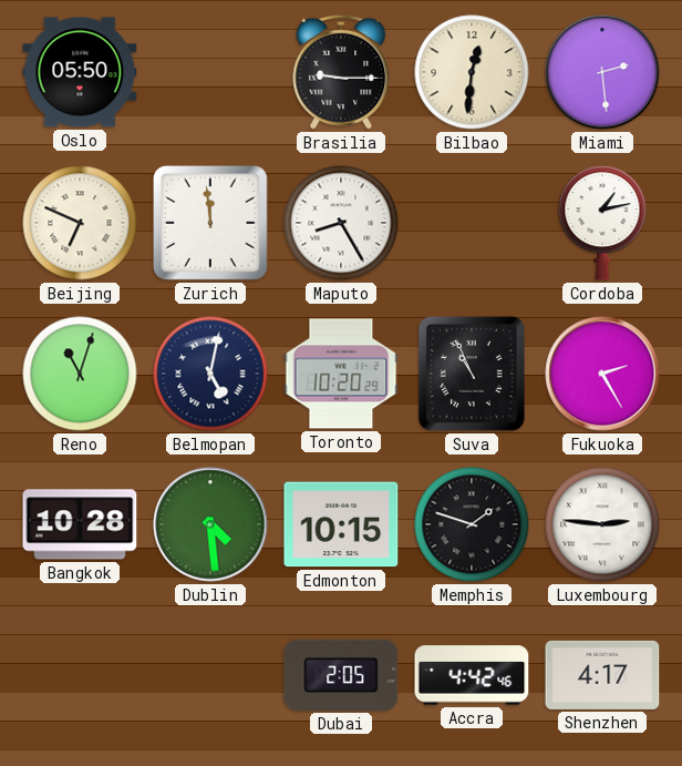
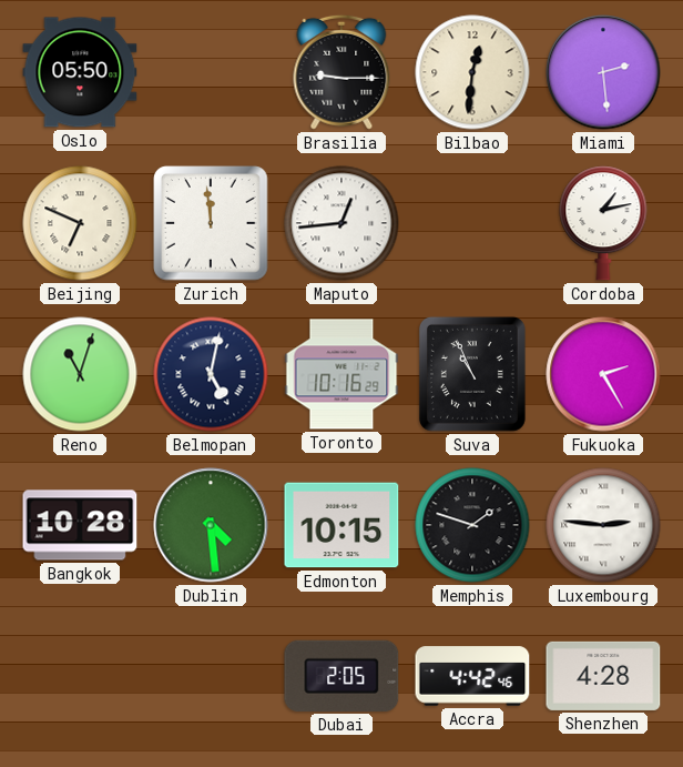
Maputo: 8:25 -> 12:44
Toronto: 10:20 -> 10:16
Shenzhen: 4:17 -> 4:28
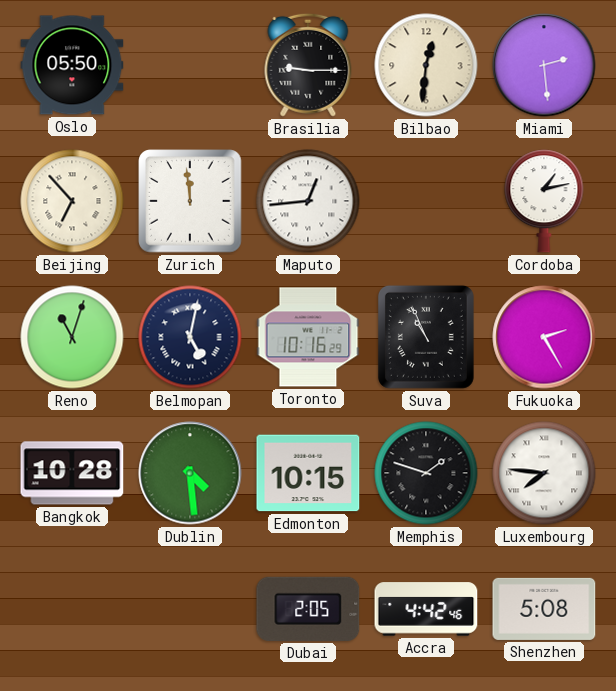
Beijing: 6:49 -> 6:53
Luxembourg: 2:46 -> 7:46
Shenzhen: 4:28 -> 5:08
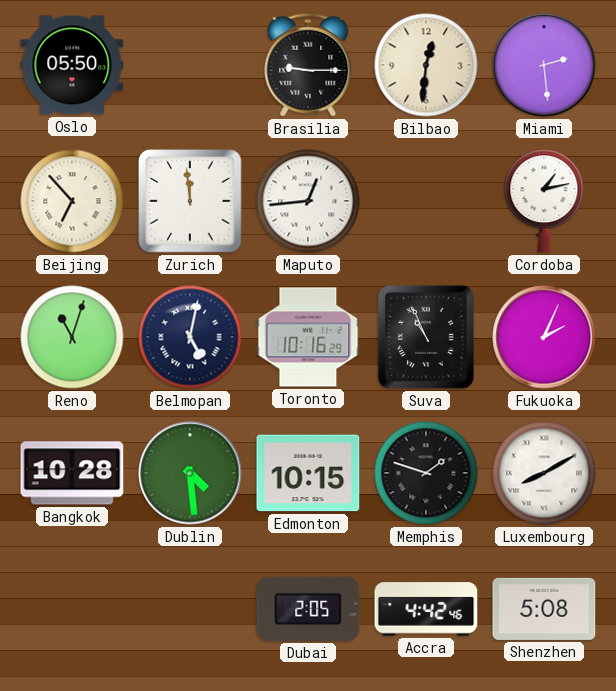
Fukuoka: 2:25 -> 2:04
Luxembourg: 7:46 -> 8:10
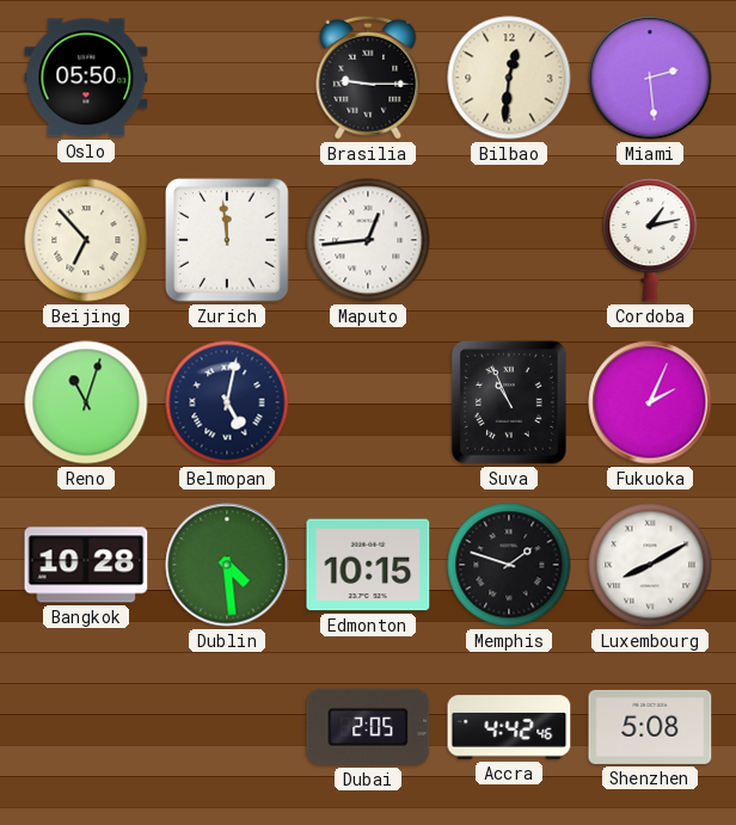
Toronto: 10:16 -> none
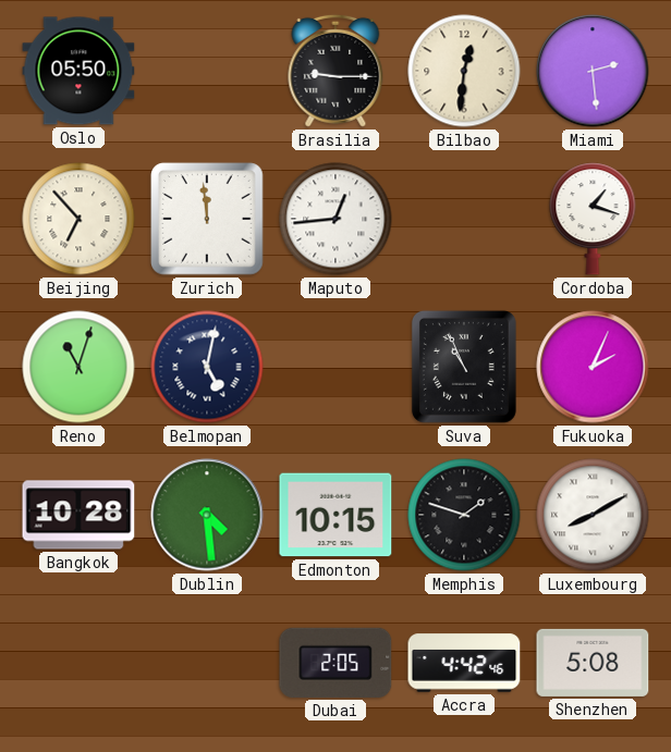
Cordoba: 1:13 -> 1:18
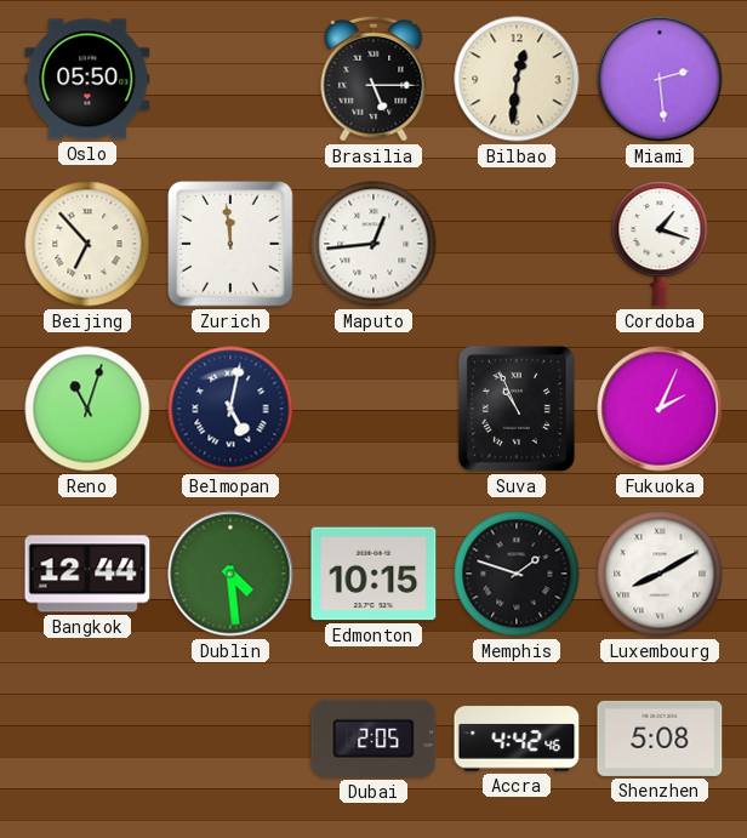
Brasilia: 9:15 -> 5:15
Bangkok: 10:28 -> 12:44
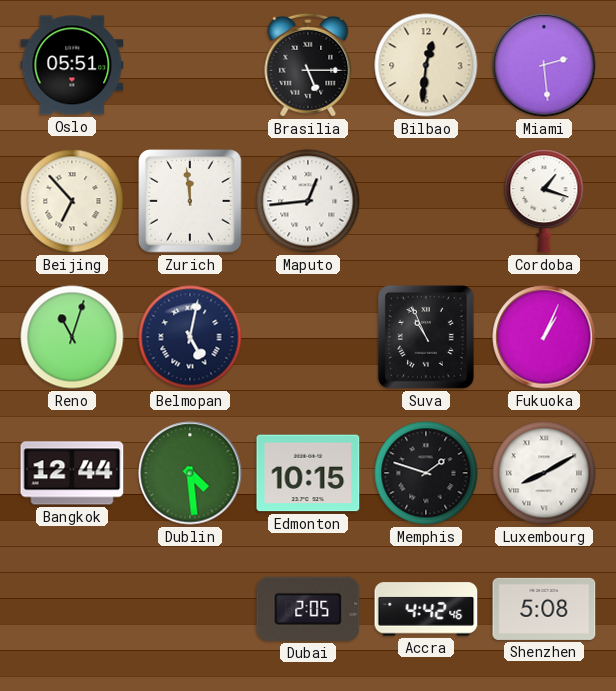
Oslo: 05:50 -> 05:51
Fukuoka: 2:04 -> 1:04
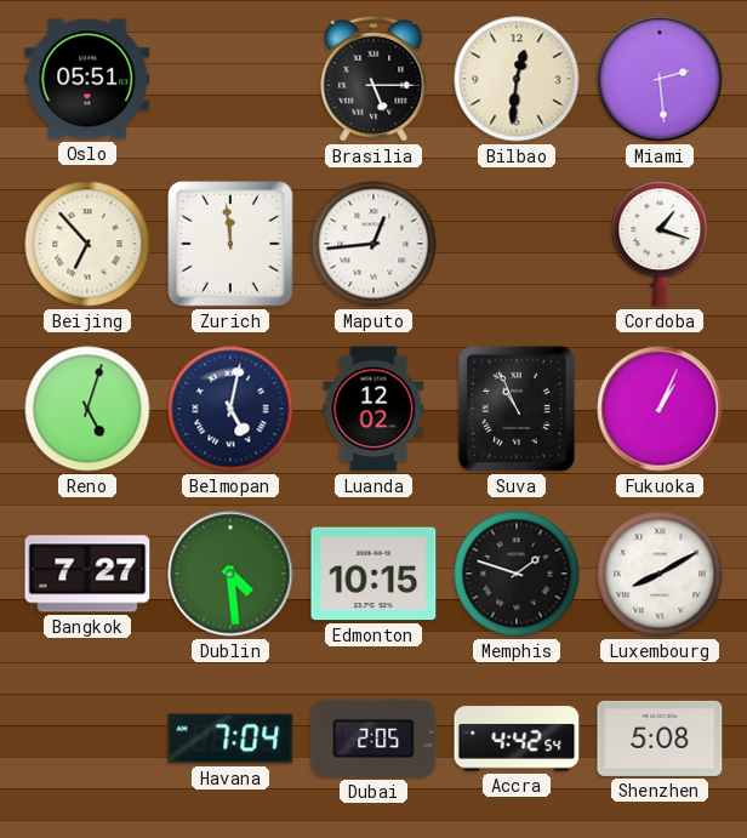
Reno: 11:03 -> 5:03
Luanda: none -> 12:02
Bangkok: 12:44 -> 7:27
Havana: none -> 7:04
Accra: 4:42:46 -> 4:42:54
